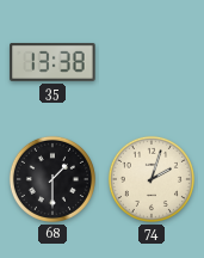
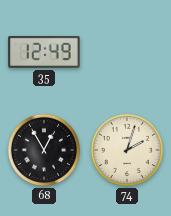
35: 13:38 -> 12:49
68: 1:30 -> 12:55
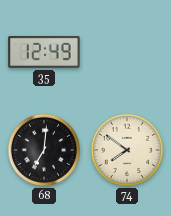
68: 12:55 -> 7:01
74: 2:03 -> 7:51
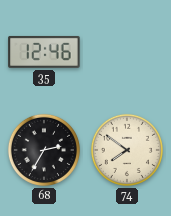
35: 12:49 -> 12:46
68: 7:01 -> 2:35
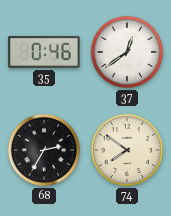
35: 12:46 -> 0:46
37: none -> 12:39
